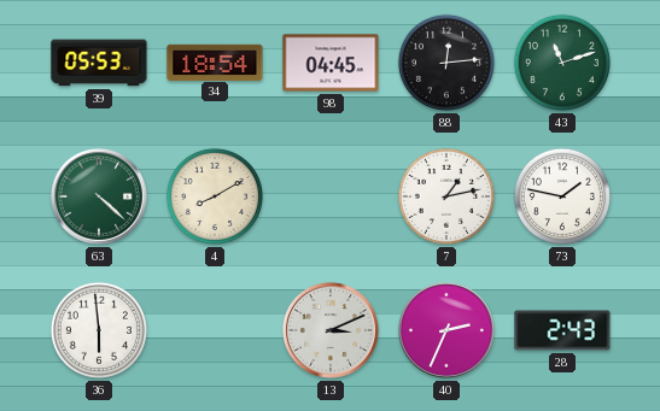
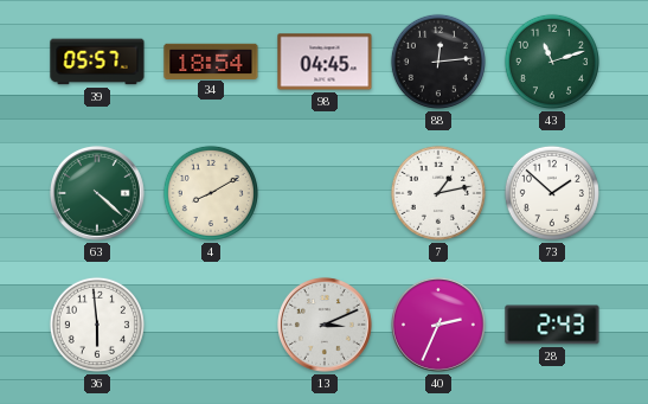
39: 05:53 -> 05:57
73: 1:47 -> 1:52
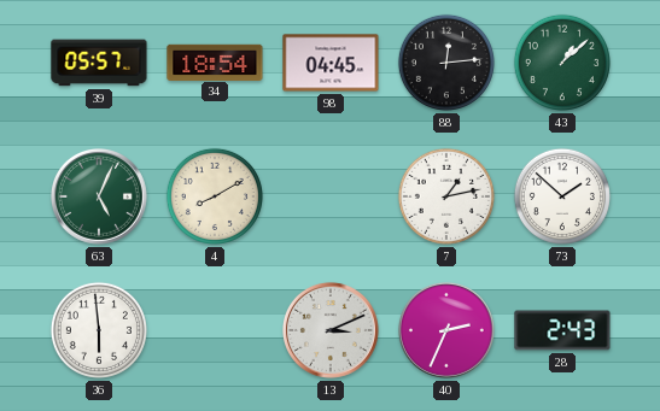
43: 11:12 -> 1:08
63: 4:22 -> 5:04
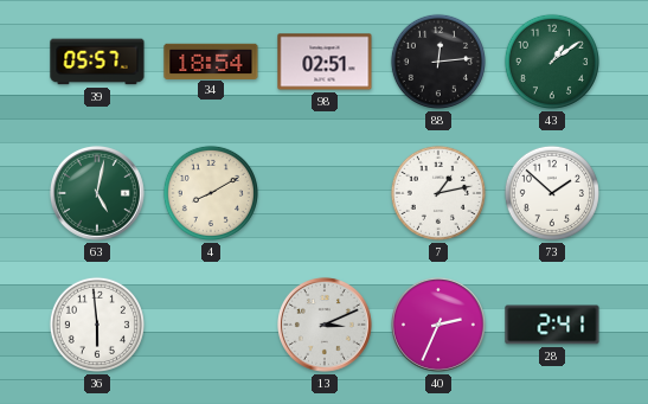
98: 04:45 -> 02:51
43: 1:08 -> 1:09
63: 5:04 -> 5:02
28: 2:43 -> 2:41
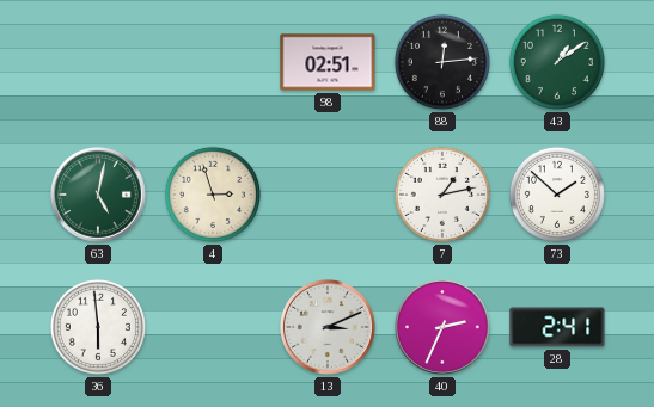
39: 05:57 -> none
34: 18:54 -> none
4: 8:10 -> 2:57
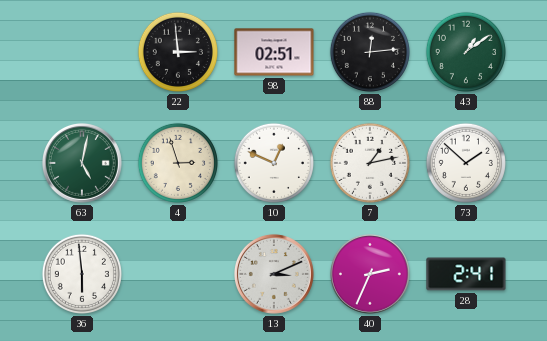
22: none -> 2:59
10: none -> 12:49
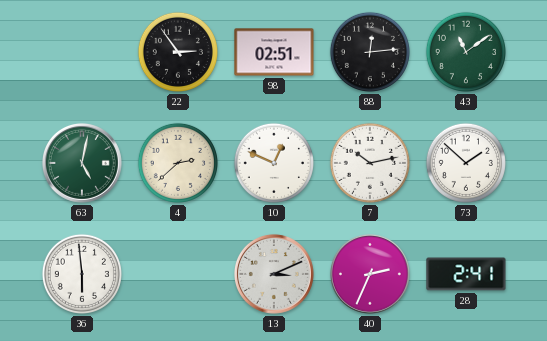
22: 2:59 -> 2:54
43: 1:09 -> 11:09
4: 2:57 -> 2:38
7: 1:13 -> 10:13
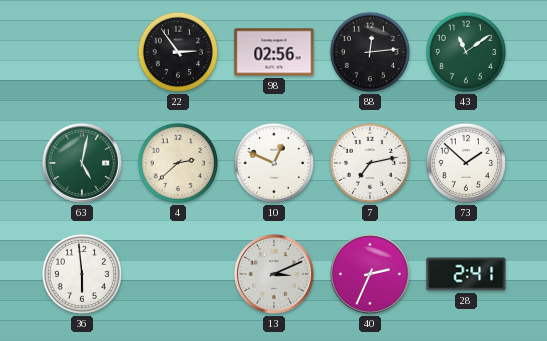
98: 02:51 -> 02:56
7: 10:13 -> 7:13
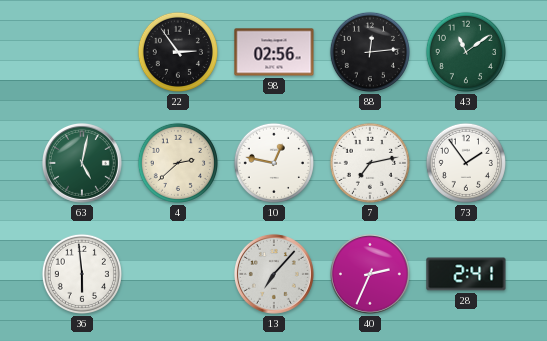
10: 12:49 -> 12:47
73: 1:52 -> 1:54
13: 3:11 -> 7:07
